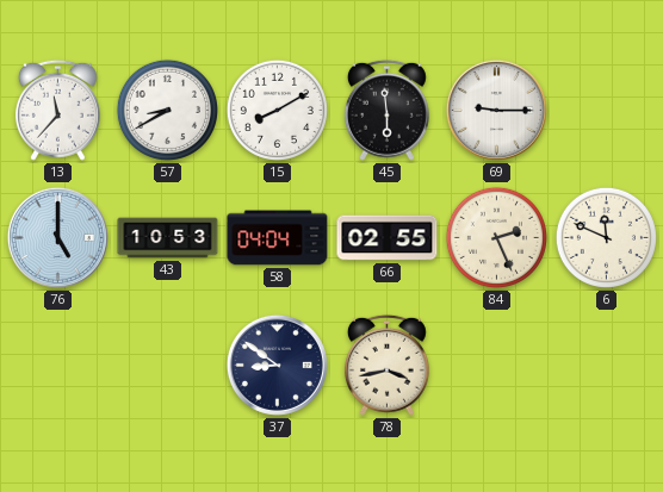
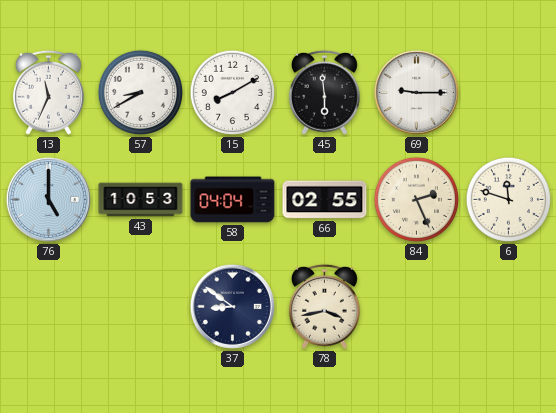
13: 11:37 -> 11:34
6: 11:49 -> 11:48
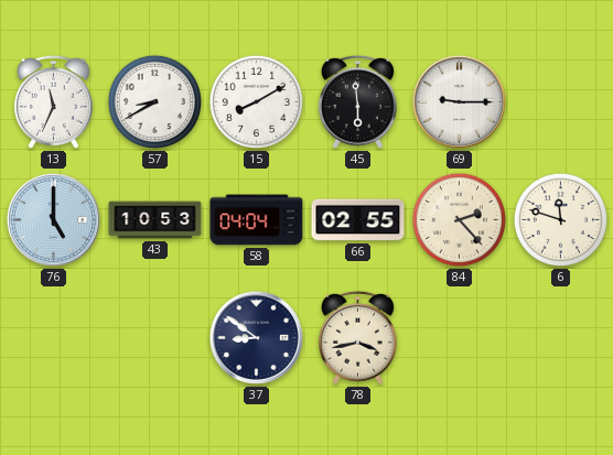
84: 2:26 -> 2:23
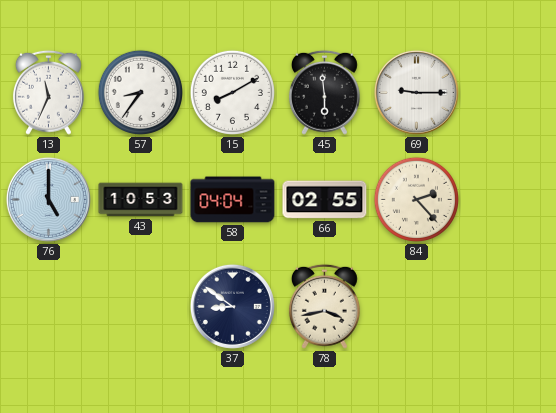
57: 8:40 -> 8:36
6: 11:48 -> none
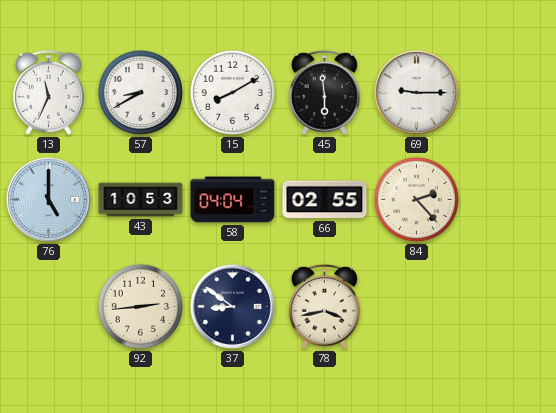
57: 8:36 -> 8:40
92: none -> 2:44
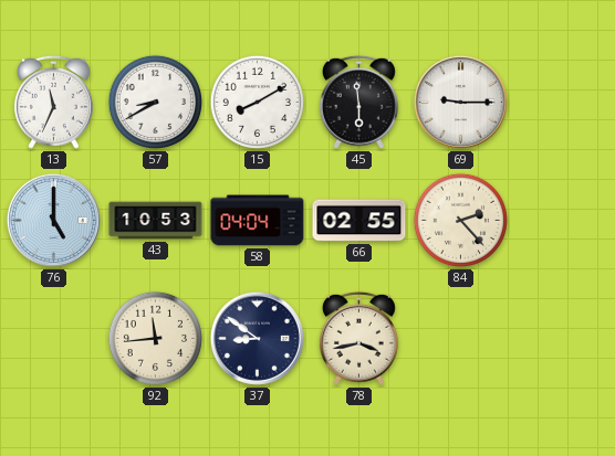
92: 2:44 -> 11:44
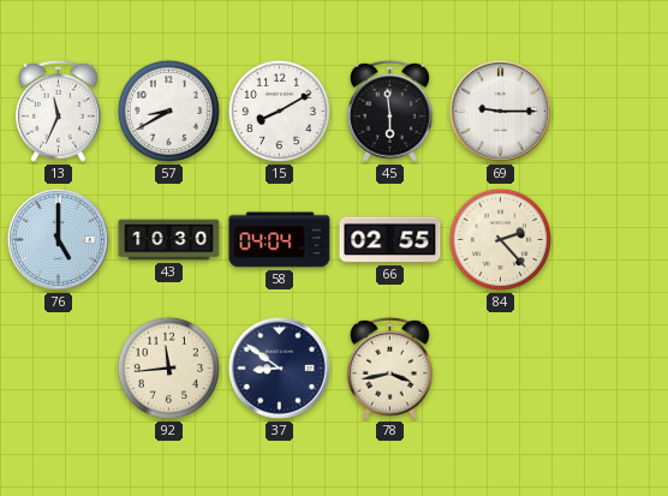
43: 10:53 -> 10:30
